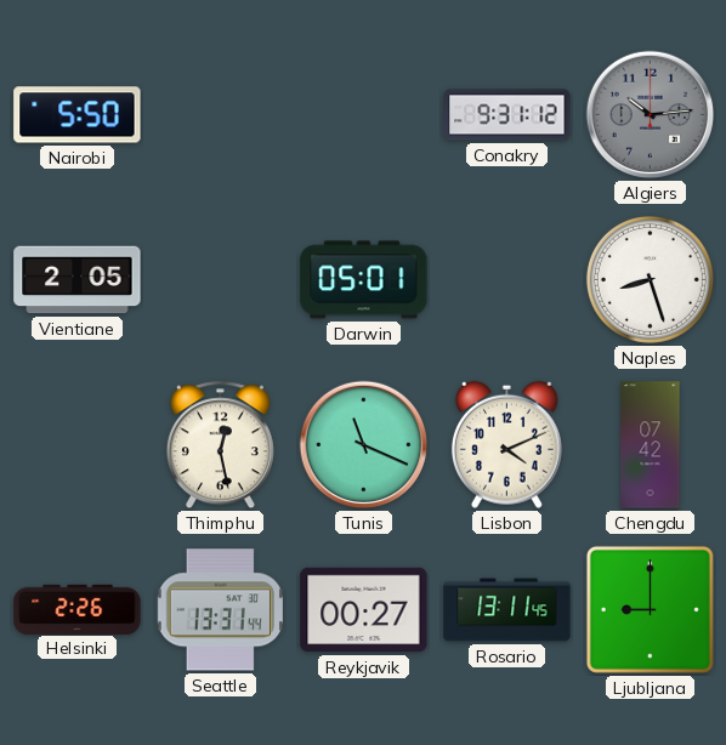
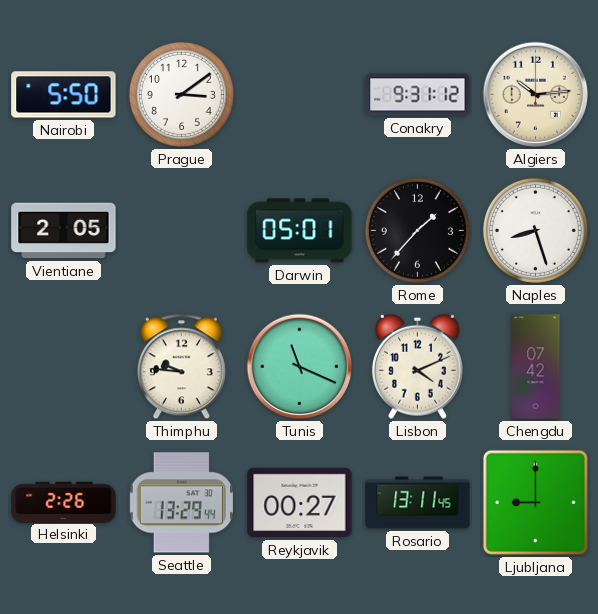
Prague: none -> 3:09
Algiers dial: grey -> cream
Rome: none -> 1:37
Thimphu: 12:28 -> 9:46
Seattle: 13:31 -> 13:29
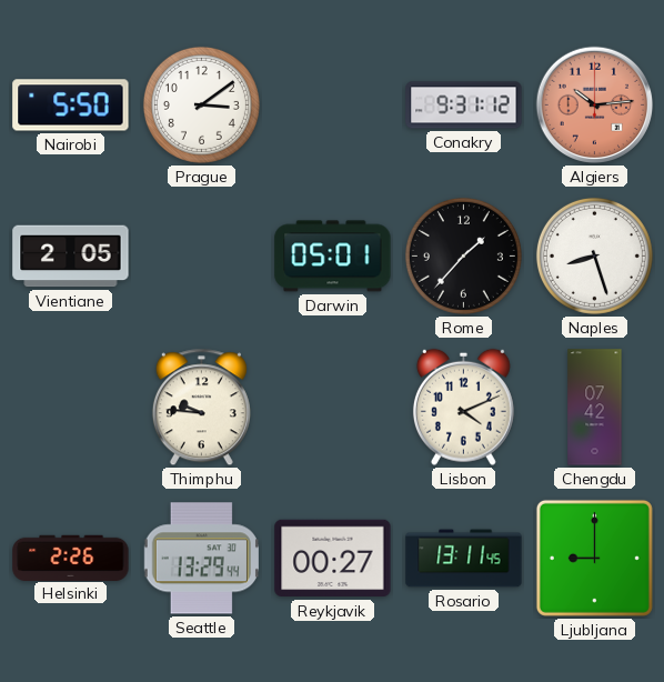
Algiers dial: cream -> salmon
Tunis: 11:19 -> none
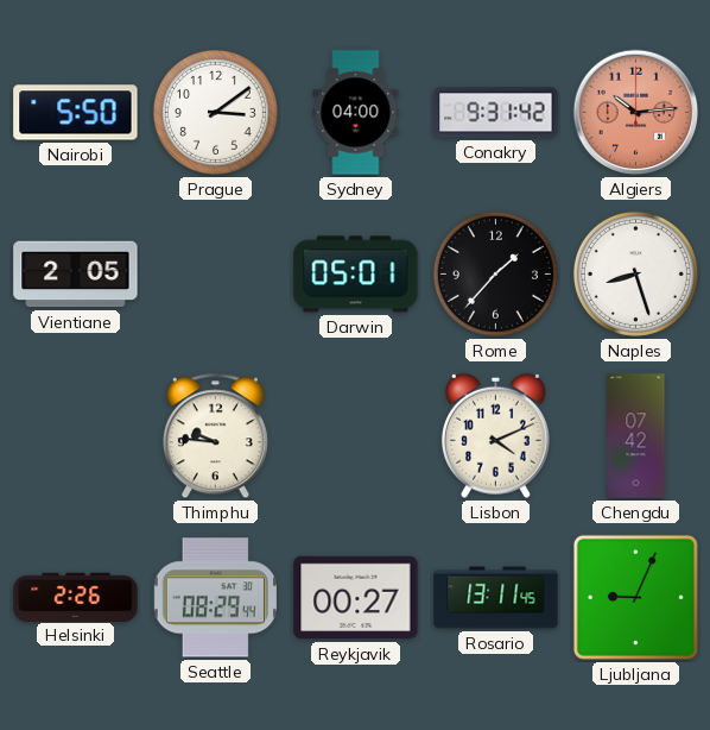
Sydney: none -> 04:00
Conakry: 9:31:12 -> 9:31:42
Seattle: 13:29 -> 08:29
Ljubljana: 9:00 -> 9:04
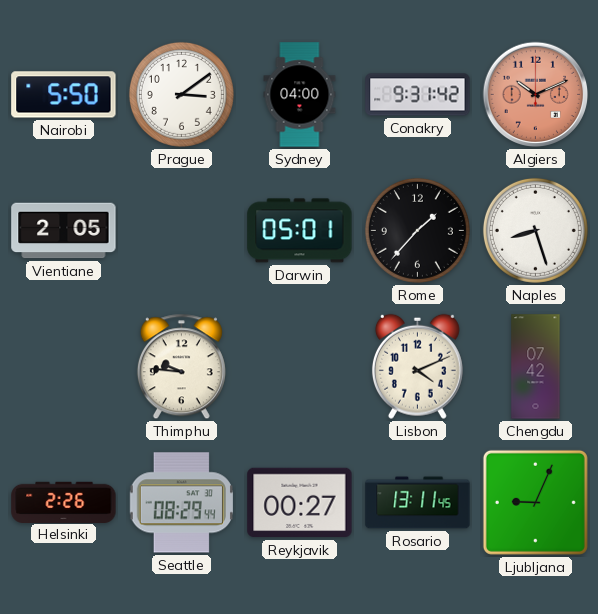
Algiers: 10:14 -> 10:11
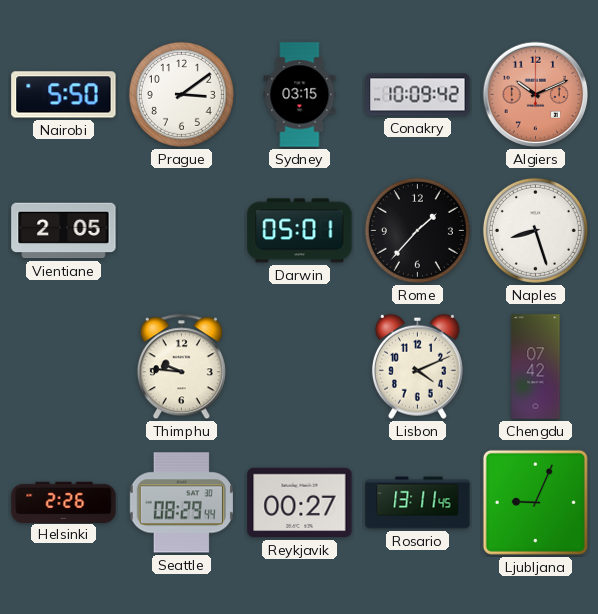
Sydney: 04:00 -> 03:15
Conakry: 9:31 -> 10:09
